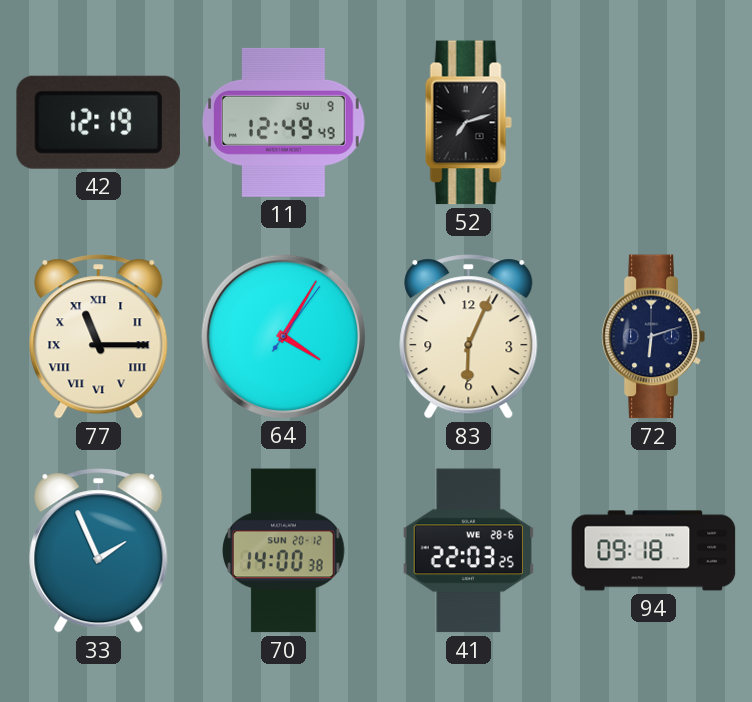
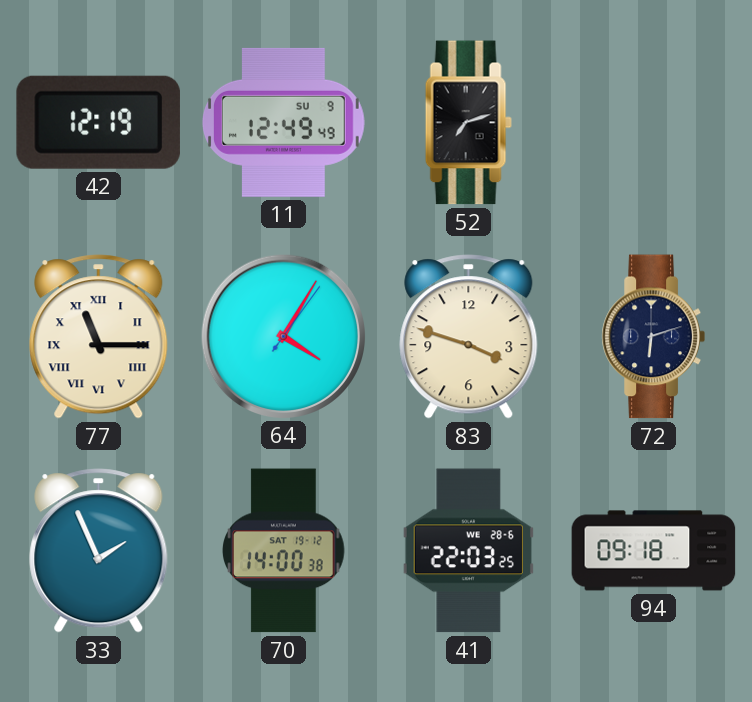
83: 6:04 -> 3:48
70 date: SUN 20-12 -> SAT 19-12
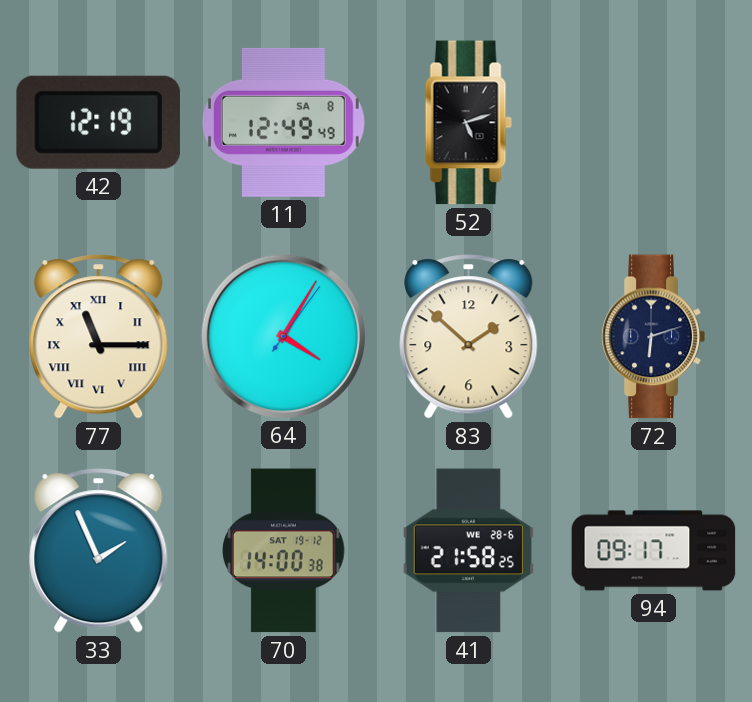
11 date: SU 9 -> SA 8
52: 7:12 -> 5:12
83: 3:48 -> 1:52
41: 22:03 -> 21:58
94: 09:18 -> 09:17
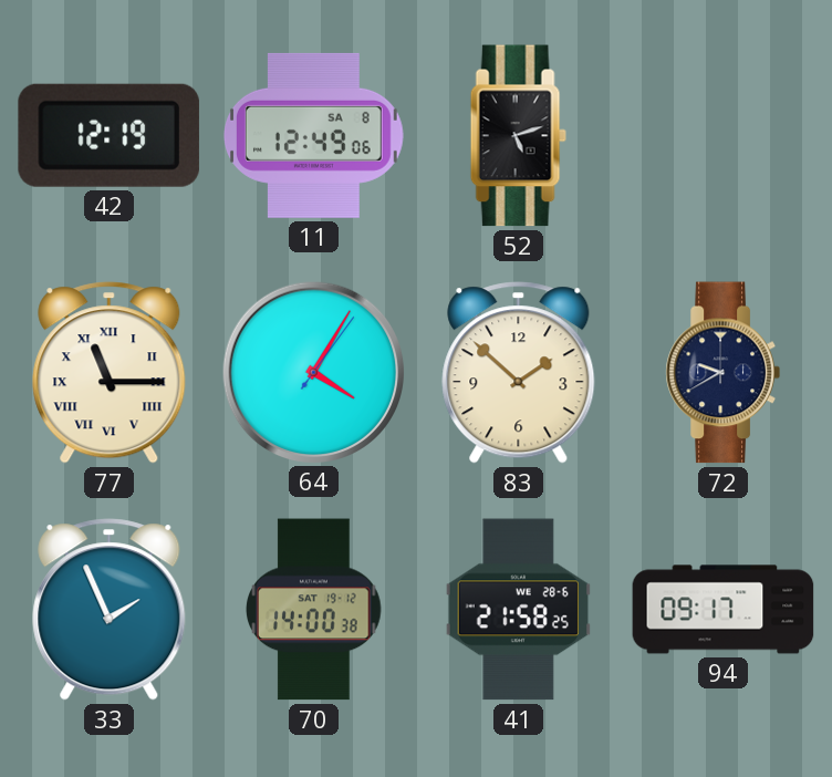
11: 12:49:49 -> 12:49:06
72: 6:12 -> 9:40
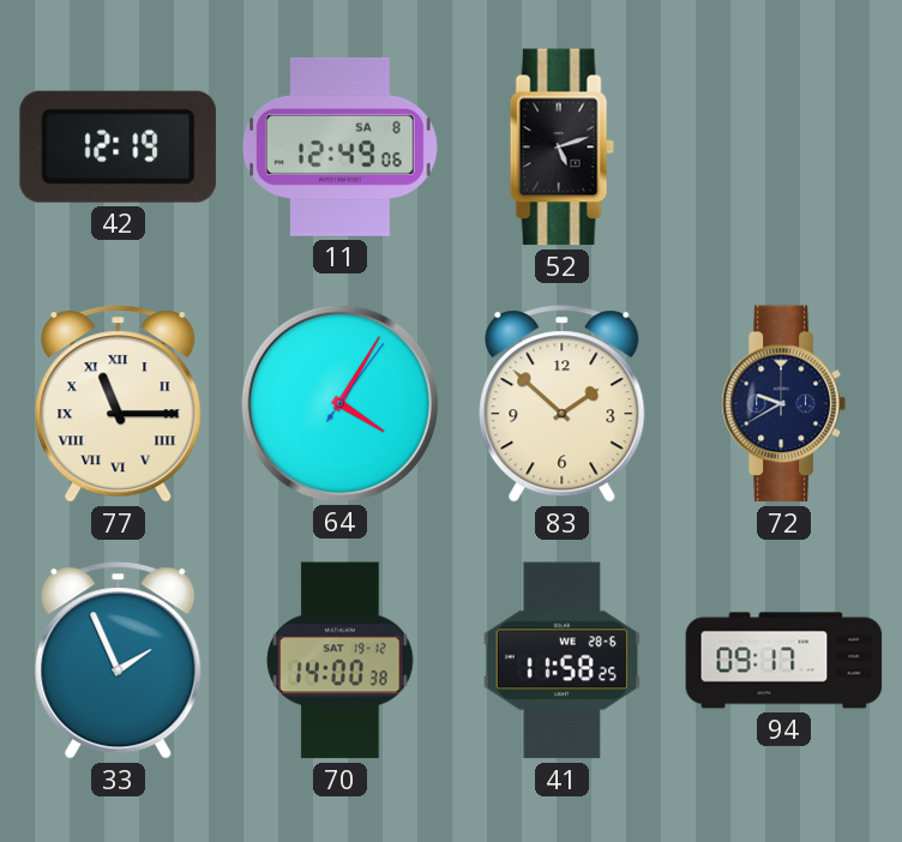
41: 21:58 -> 11:58
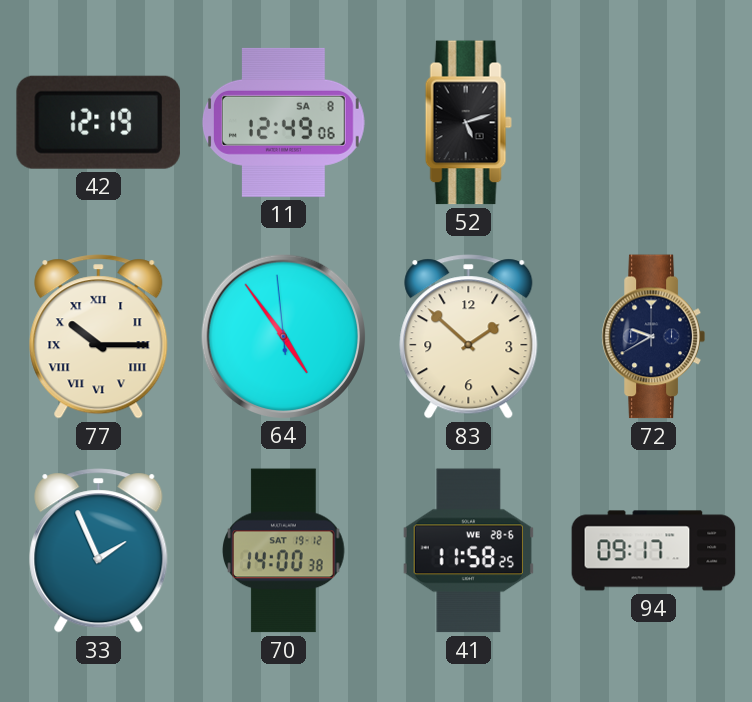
77: 11:15 -> 10:15
64: 4:05 -> 4:53
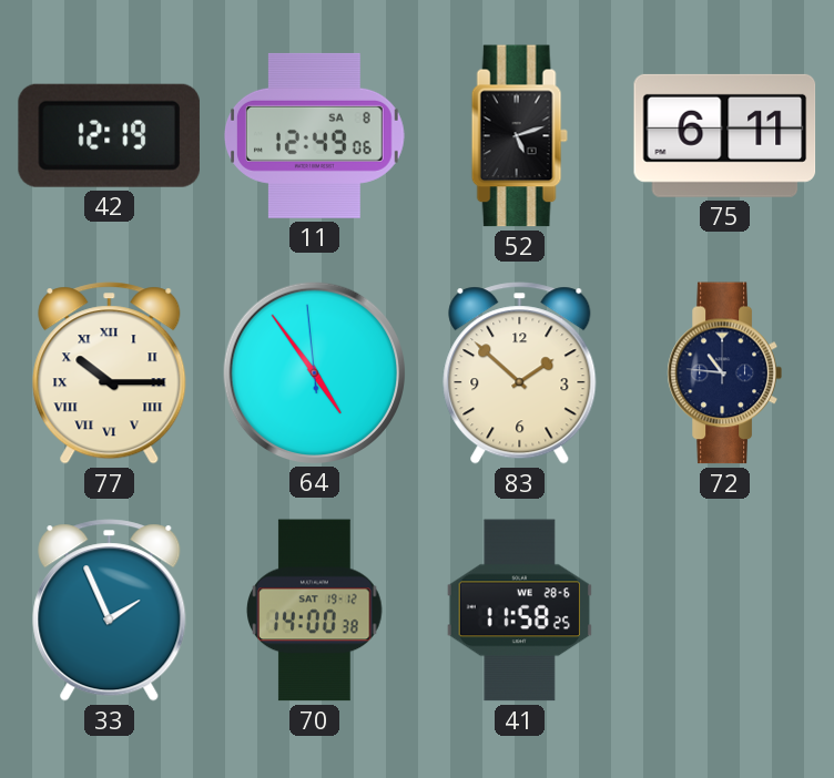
75: none -> 6:11
72: 9:40 -> 10:46
94: 09:17 -> none
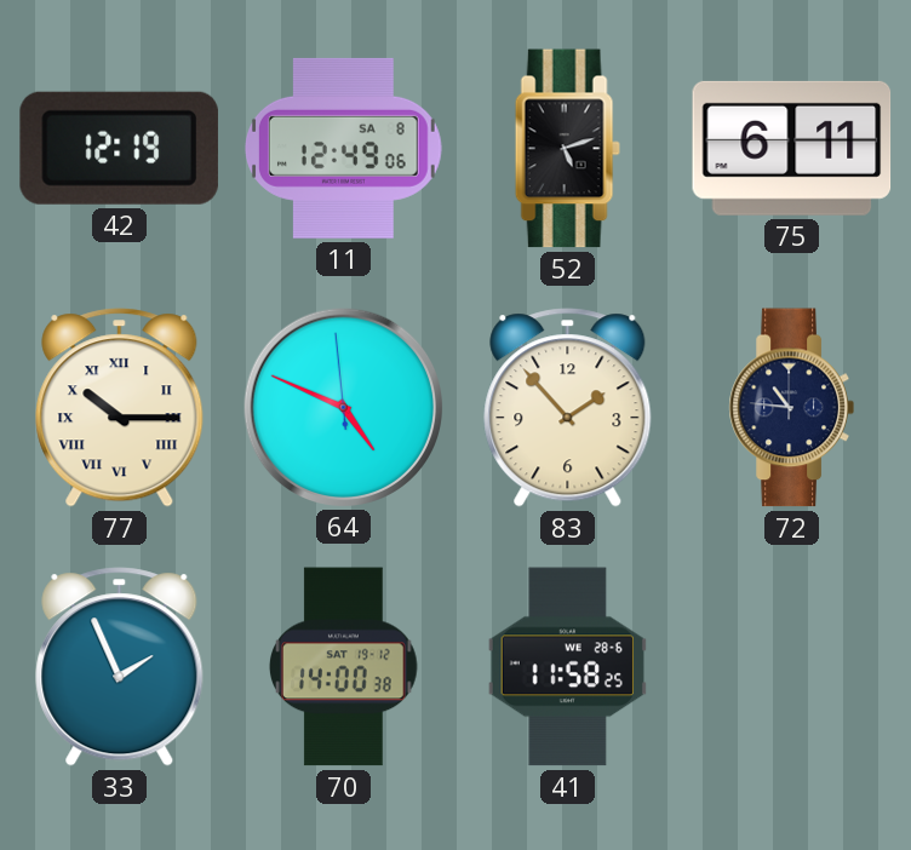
64: 4:53 -> 4:48
83: 1:52 -> 1:53
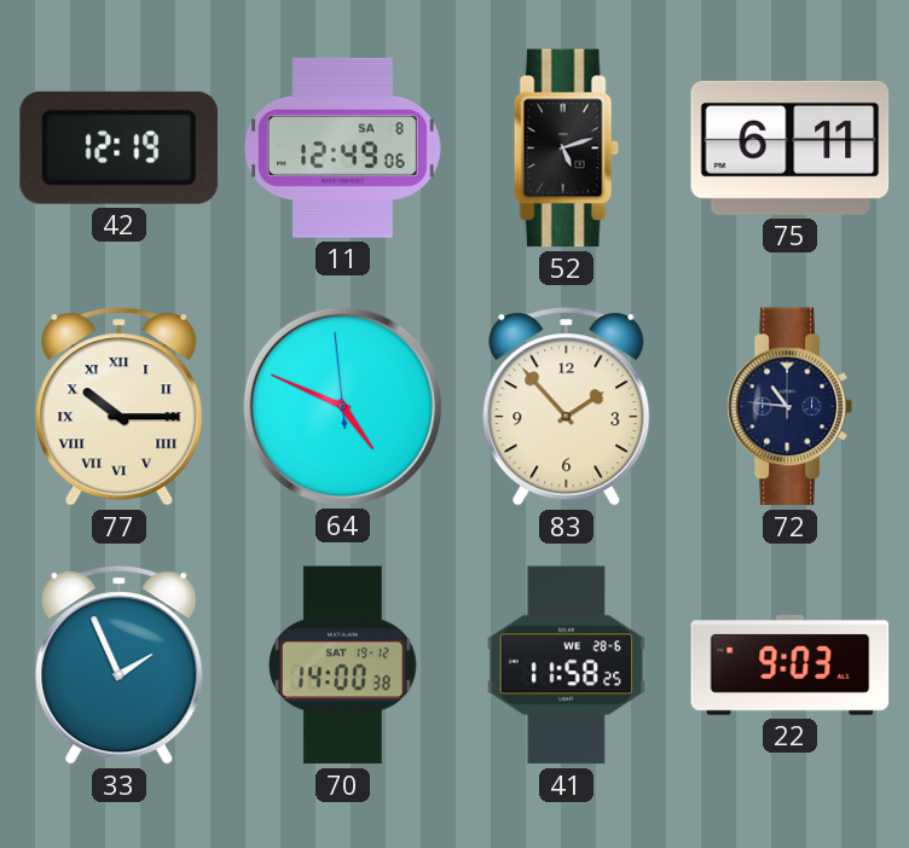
22: none -> 9:03
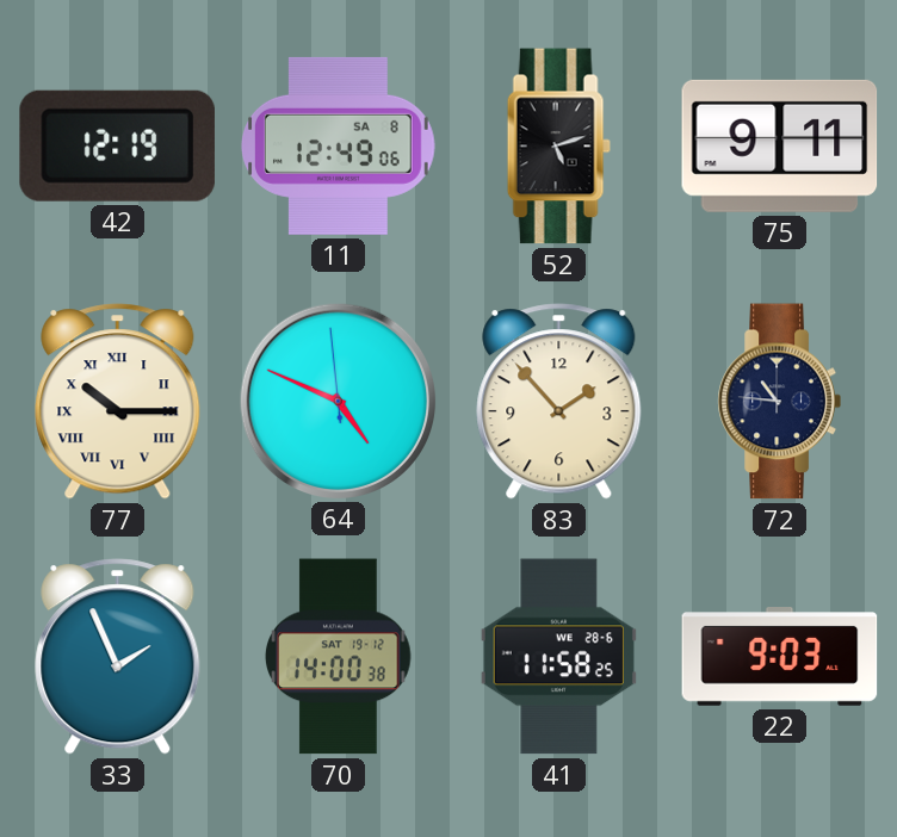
75: 6:11 -> 9:11
